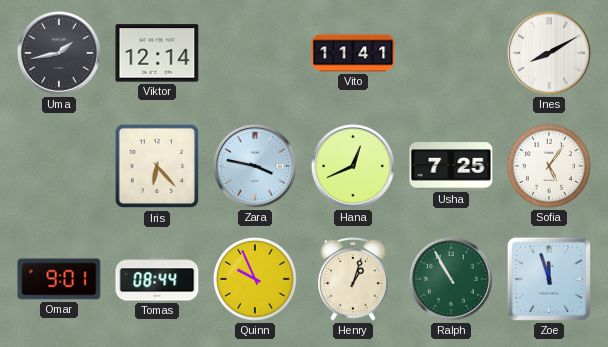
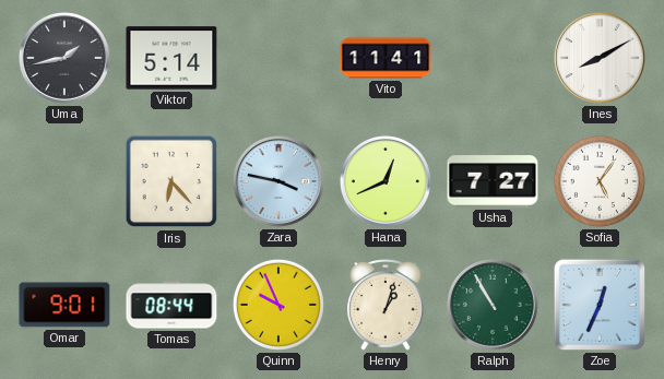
Viktor: 12:14 -> 5:14
Usha: 7:25 -> 7:27
Zoe: 11:57 -> 12:34
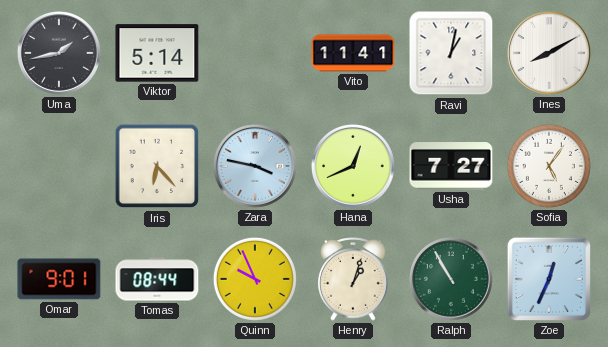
Ravi: none -> 1:02
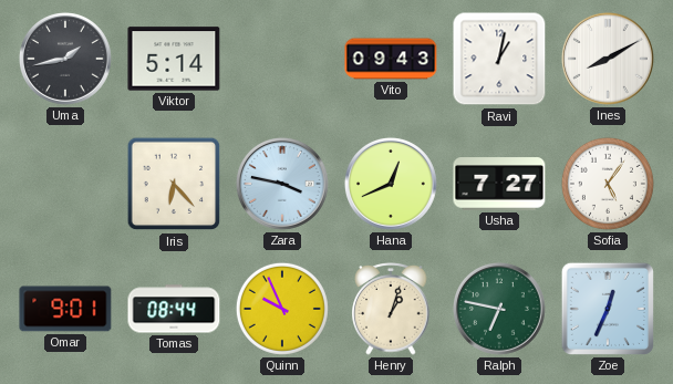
Vito: 11:41 -> 09:43
Ralph: 10:55 -> 6:47
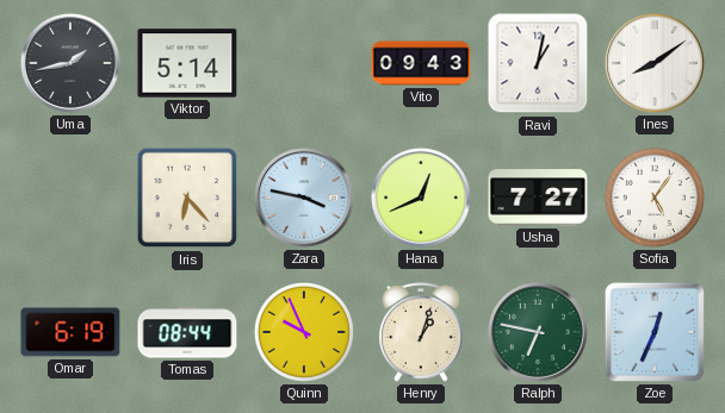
Ines: 8:10 -> 8:09
Omar: 9:01 -> 6:19
